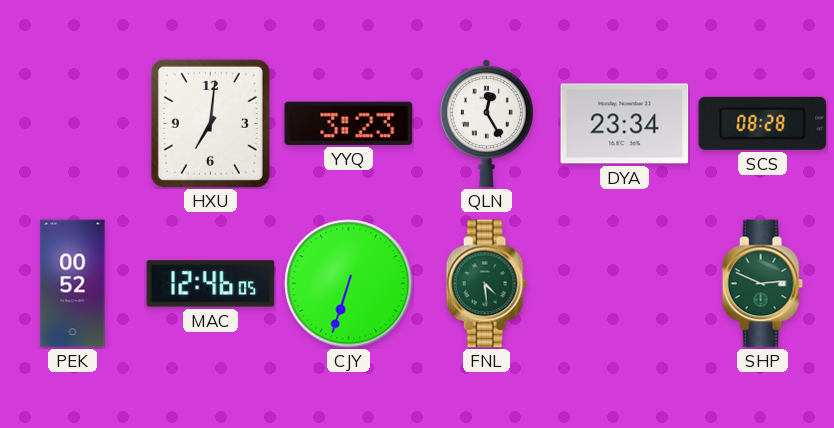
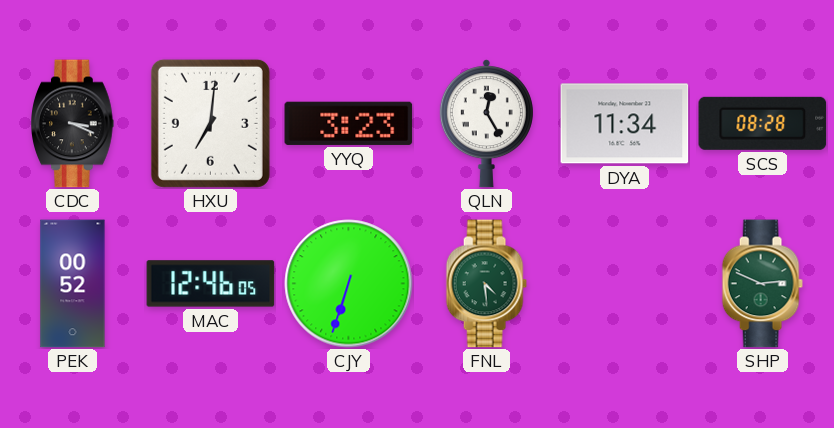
CDC: none -> 3:19
DYA: 23:34 -> 11:34
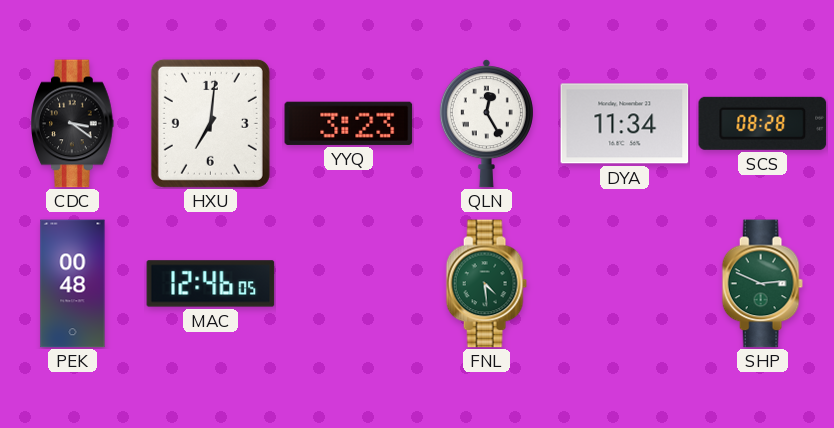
CDC: 3:19 -> 3:21
PEK: 00:52 -> 00:48
CJY: 6:33 -> none
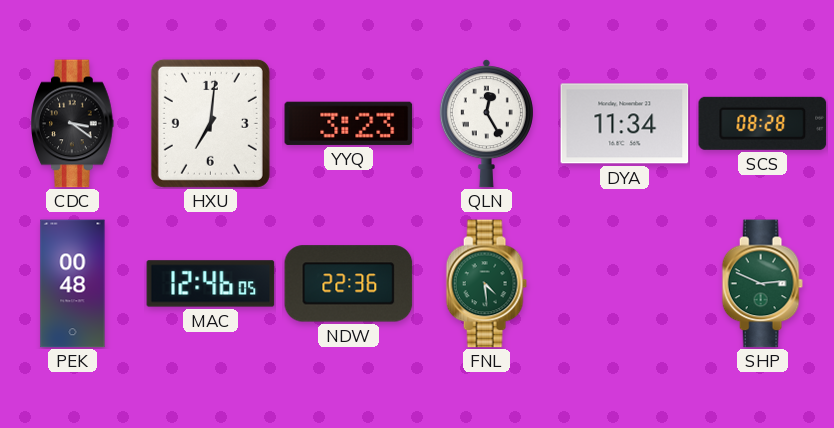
NDW: none -> 22:36
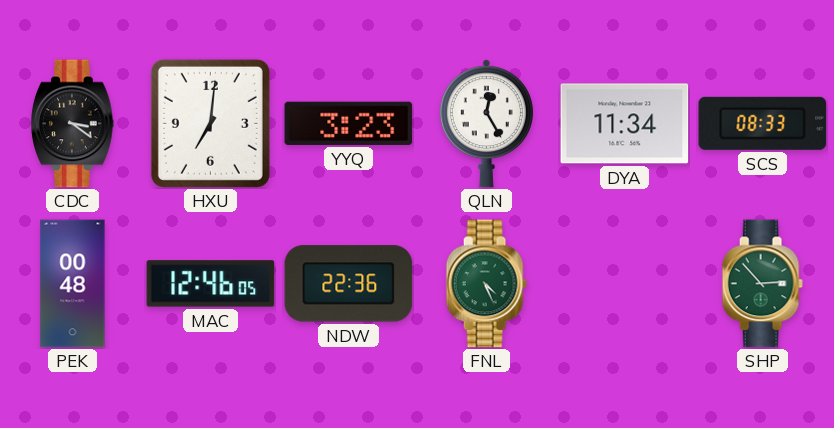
SCS: 08:28 -> 08:33
FNL: 4:29 -> 4:26
SHP: 2:49 -> 2:53
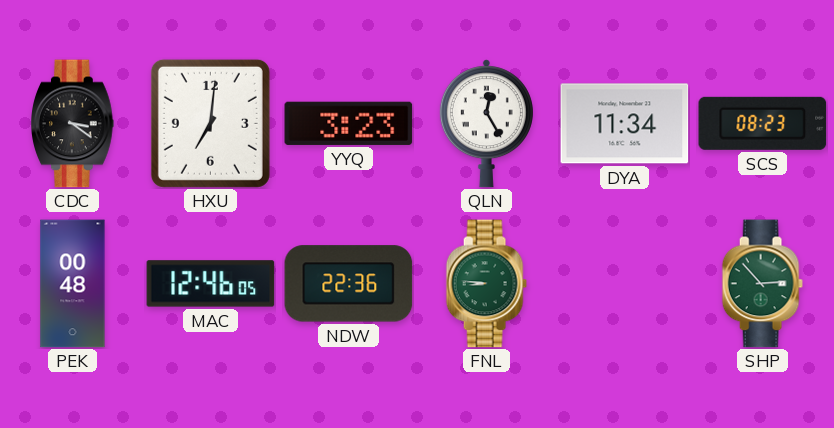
SCS: 08:33 -> 08:23
FNL: 4:26 -> 8:46
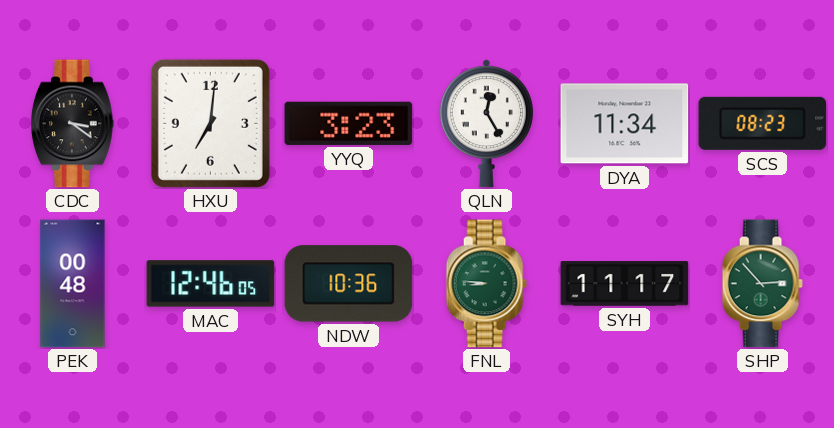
NDW: 22:36 -> 10:36
SYH: none -> 11:17
